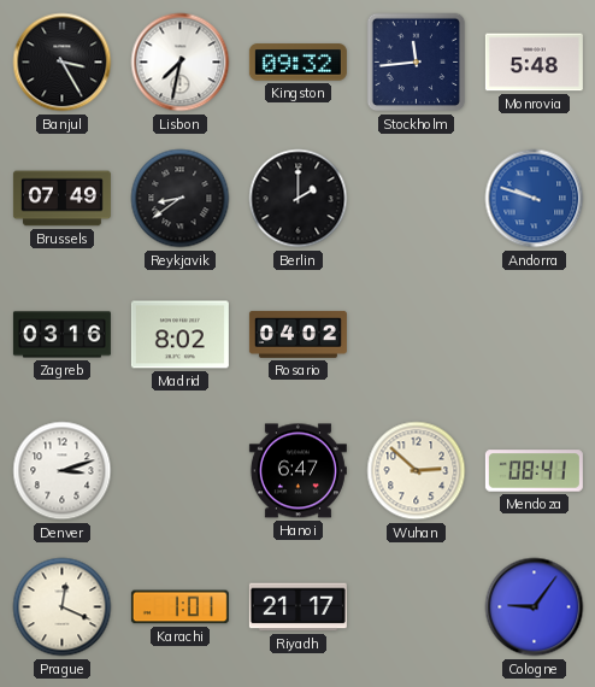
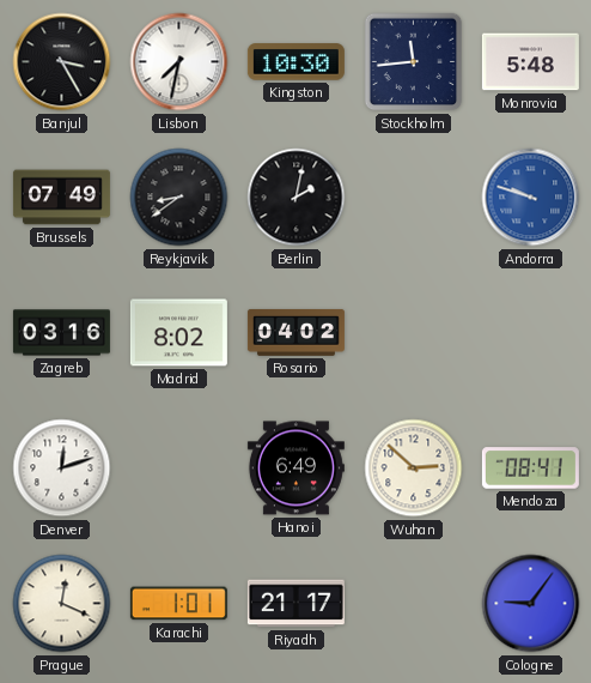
Kingston: 09:32 -> 10:30
Berlin: 2:00 -> 2:02
Denver: 3:12 -> 12:12
Hanoi: 6:47 -> 6:49
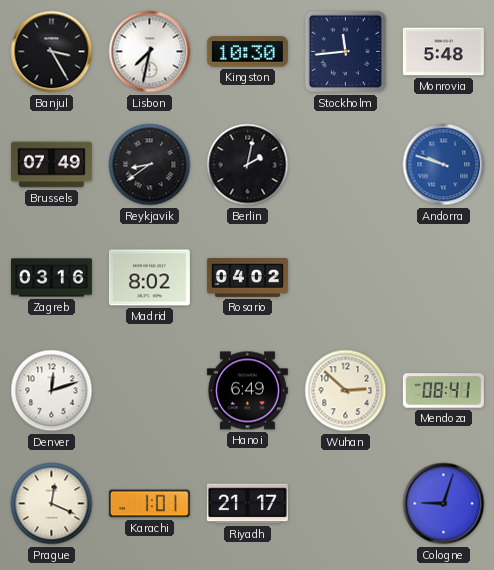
Cologne: 9:06 -> 9:03
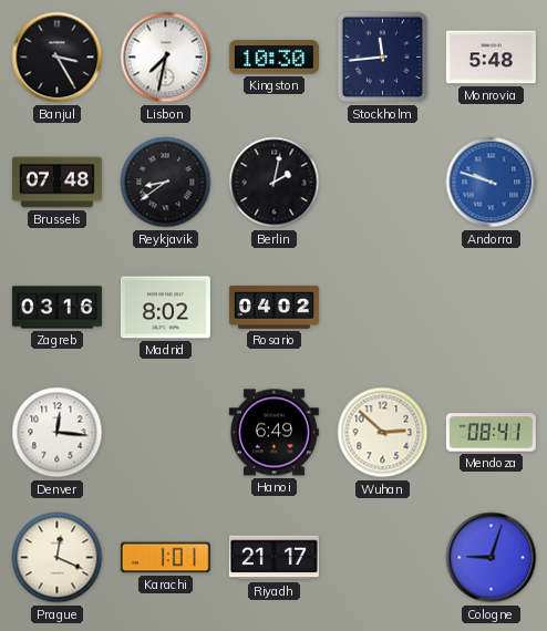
Brussels: 07:49 -> 07:48
Denver: 12:12 -> 12:16
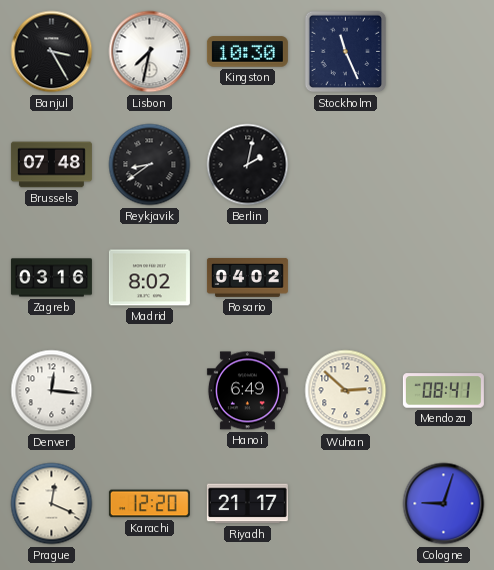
Stockholm: 11:44 -> 11:26
Monrovia: 5:48 -> none
Andorra: 9:48 -> none
Karachi: 1:01 -> 12:20
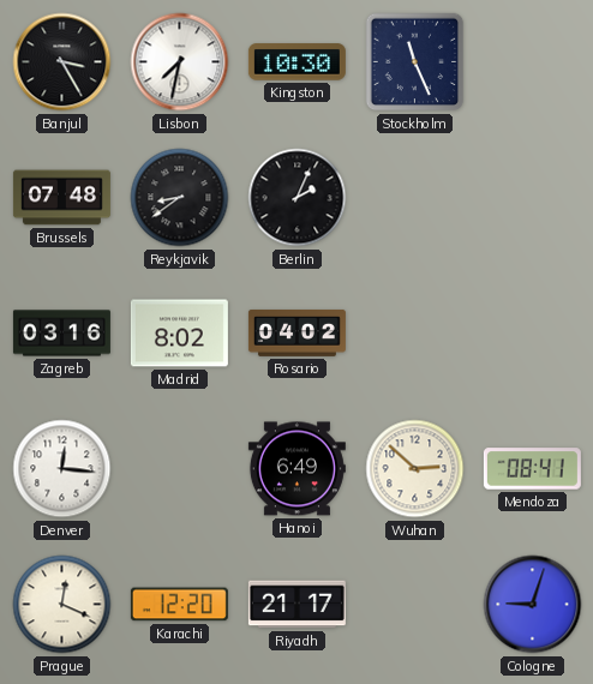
Berlin: 2:02 -> 2:04
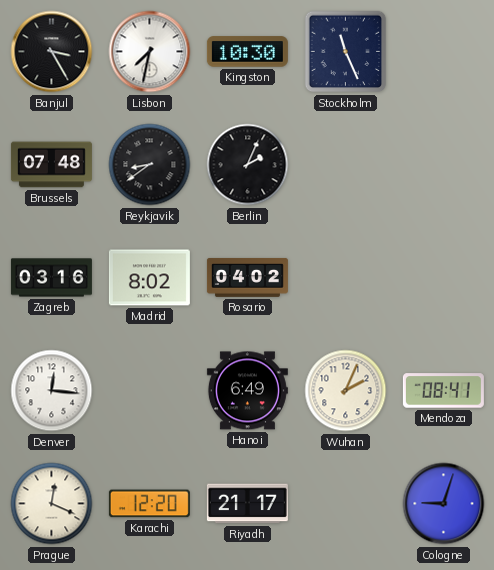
Wuhan: 2:52 -> 2:04
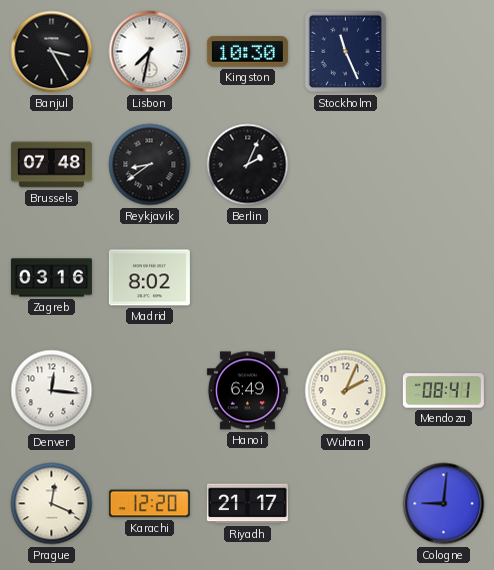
Rosario: 04:02 -> none
Cologne: 9:03 -> 9:01
